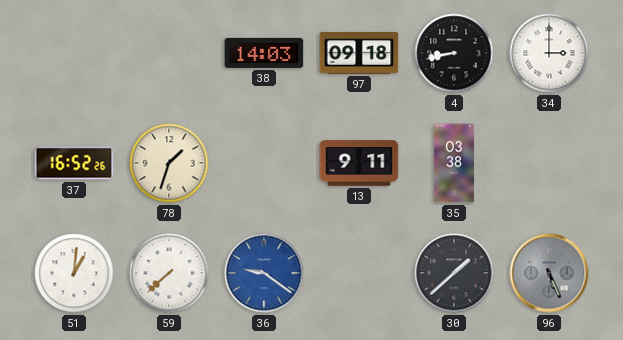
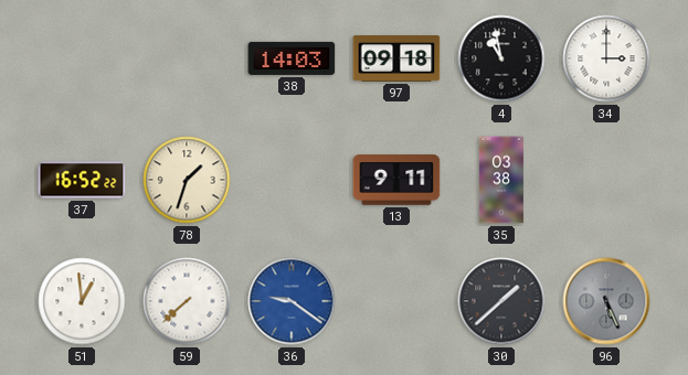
4: 8:43 -> 10:58
37: 16:52:26 -> 16:52:22
51: 1:01 -> 12:59
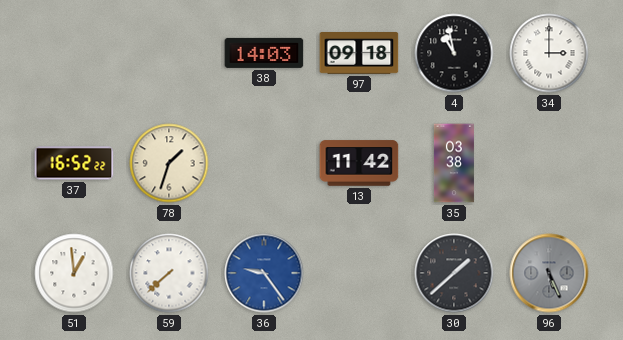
13: 9:11 -> 11:42
36: 9:21 -> 9:24
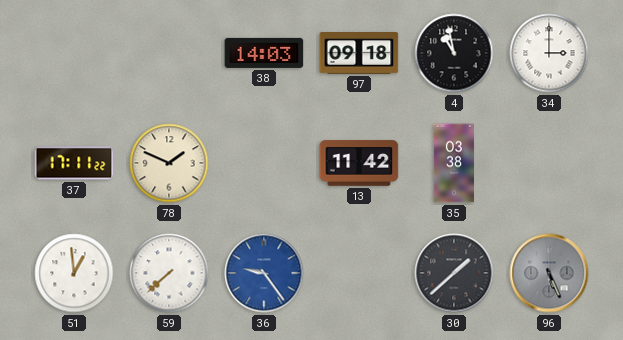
37: 16:52 -> 17:11
78: 1:33 -> 1:49
